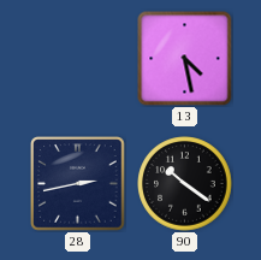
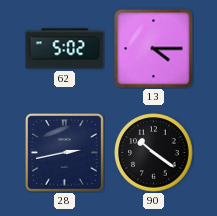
62: none -> 5:02
13: 4:28 -> 4:15
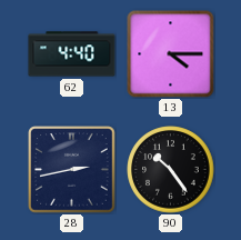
62: 5:02 -> 4:40
90: 10:21 -> 10:24
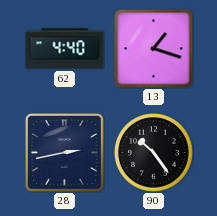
13: 4:15 -> 1:18
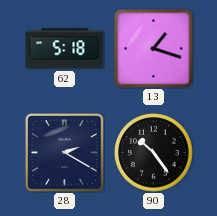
62: 4:40 -> 5:18
28: 2:43 -> 2:20
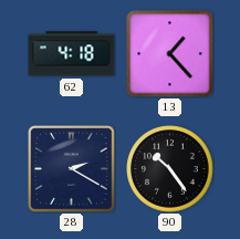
62: 5:18 -> 4:18
13: 1:18 -> 1:23
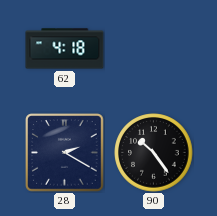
13: 1:23 -> none
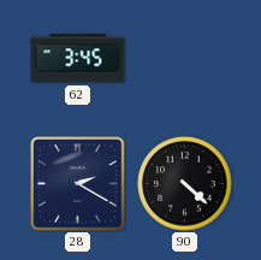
62: 4:18 -> 3:45
90: 10:24 -> 4:22
